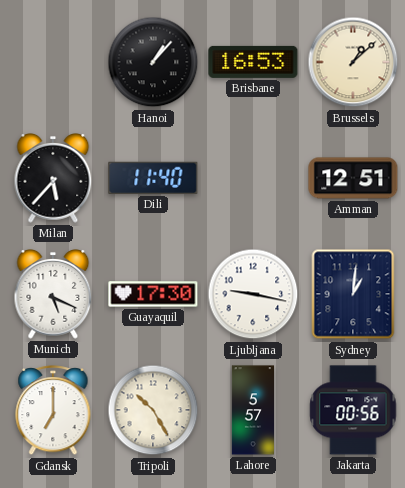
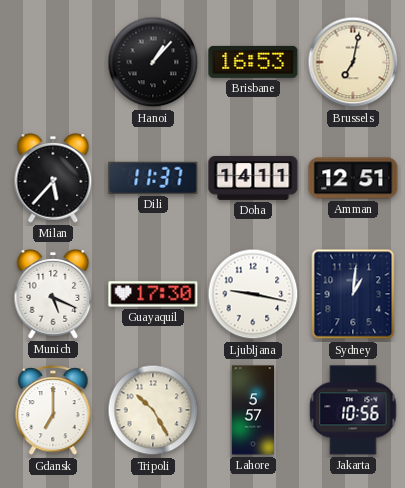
Brussels: 1:08 -> 7:02
Dili: 11:40 -> 11:37
Doha: none -> 14:11
Jakarta: 00:56 -> 10:56
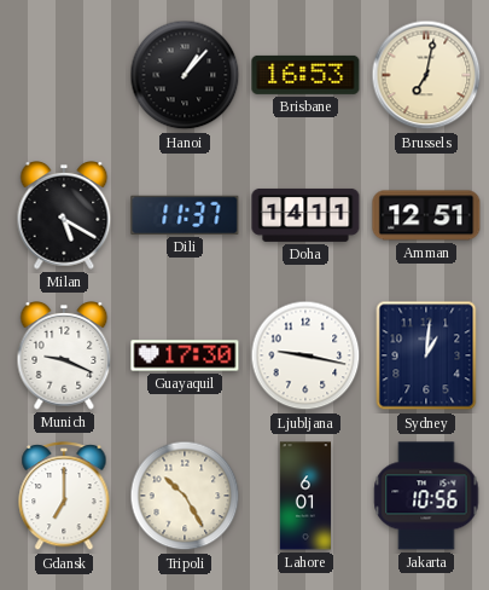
Milan: 5:37 -> 5:20
Munich: 5:19 -> 9:19
Lahore: 5:57 -> 6:01
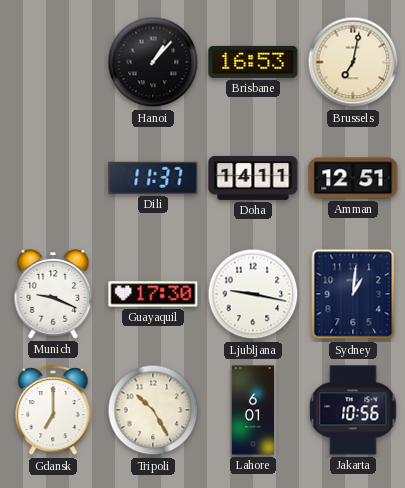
Milan: 5:20 -> none
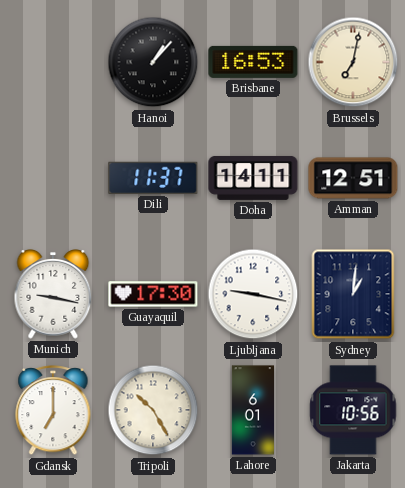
Munich: 9:19 -> 9:17
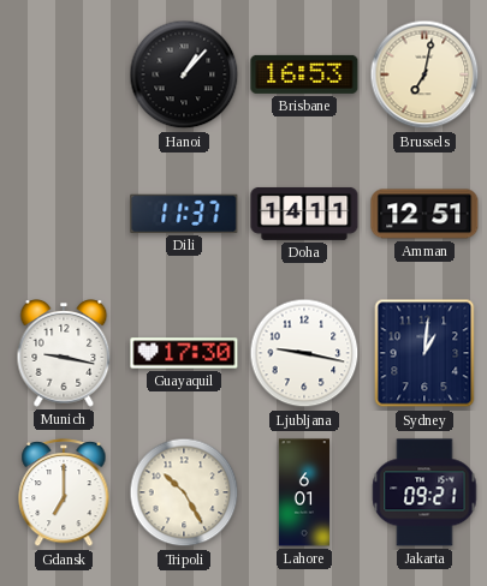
Jakarta: 10:56 -> 09:21
